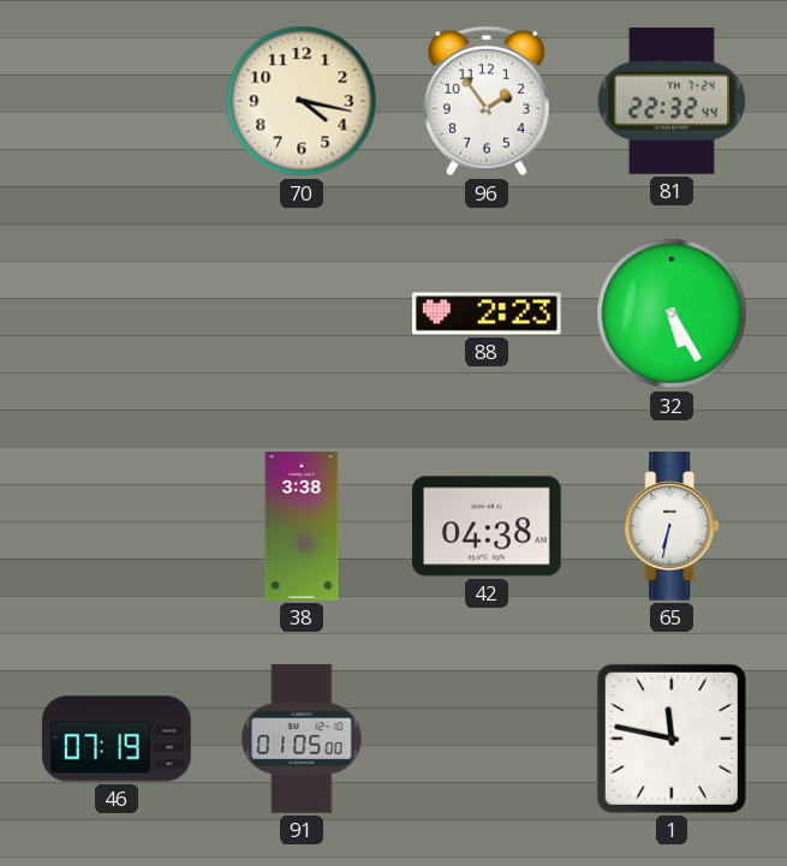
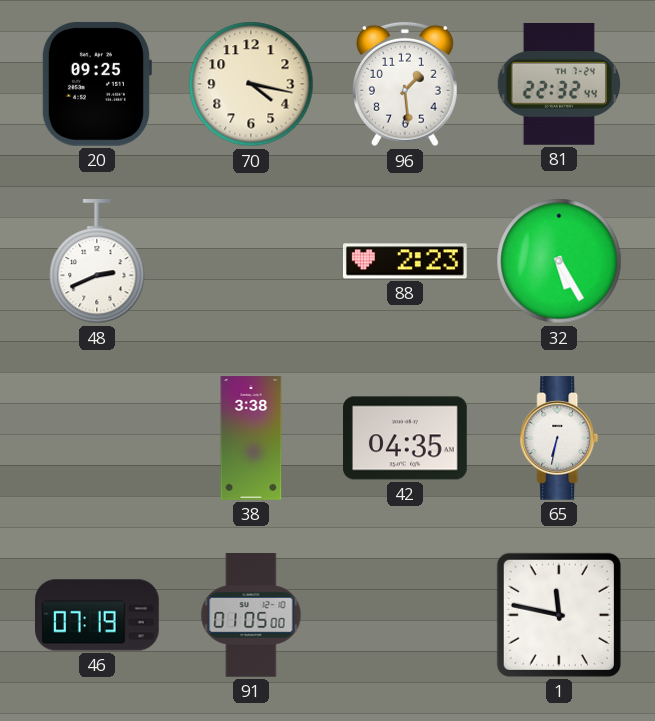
20: none -> 09:25
96: 1:54 -> 1:29
48: none -> 2:41
42: 04:38 -> 04:35
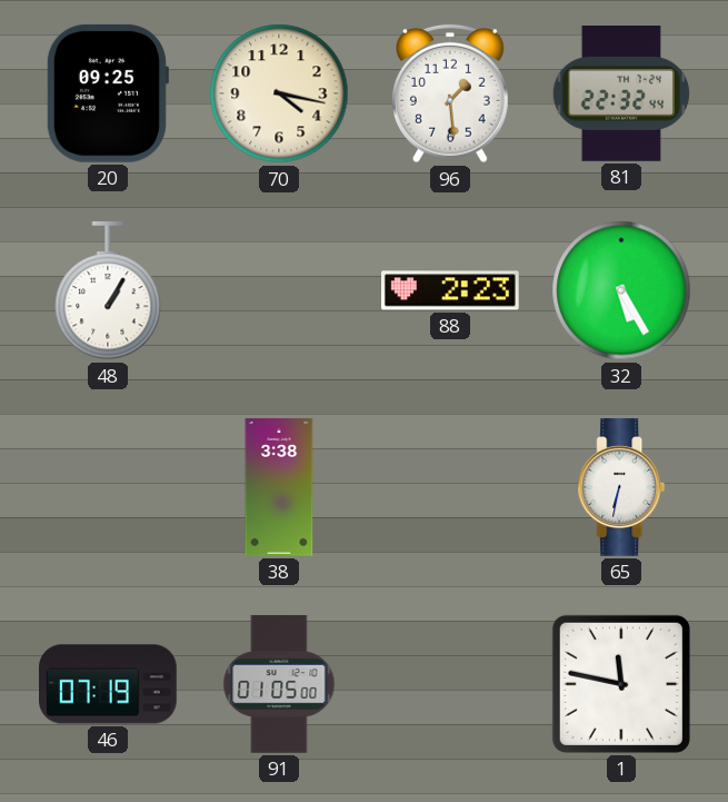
48: 2:41 -> 1:05
42: 04:35 -> none
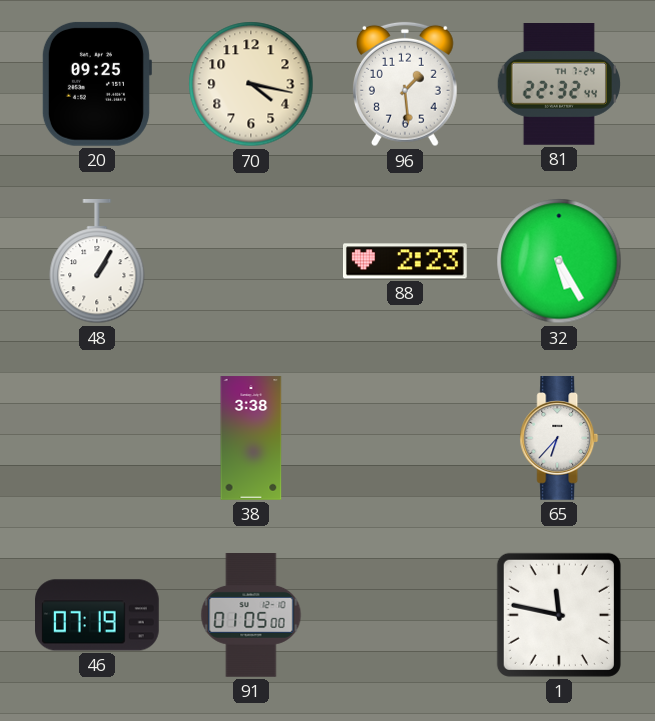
65: 6:32 -> 6:37
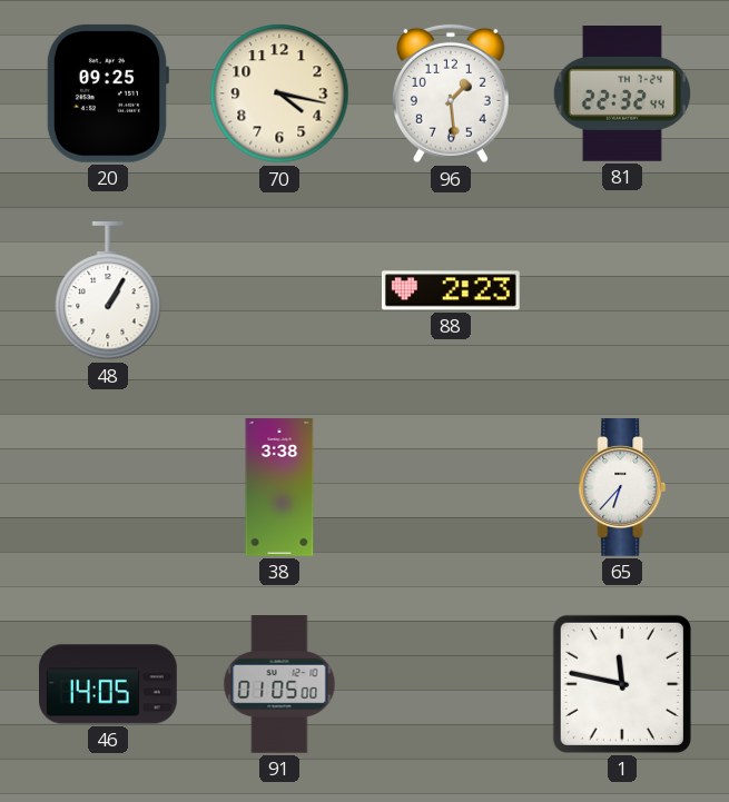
32: 5:25 -> none
46: 07:19 -> 14:05
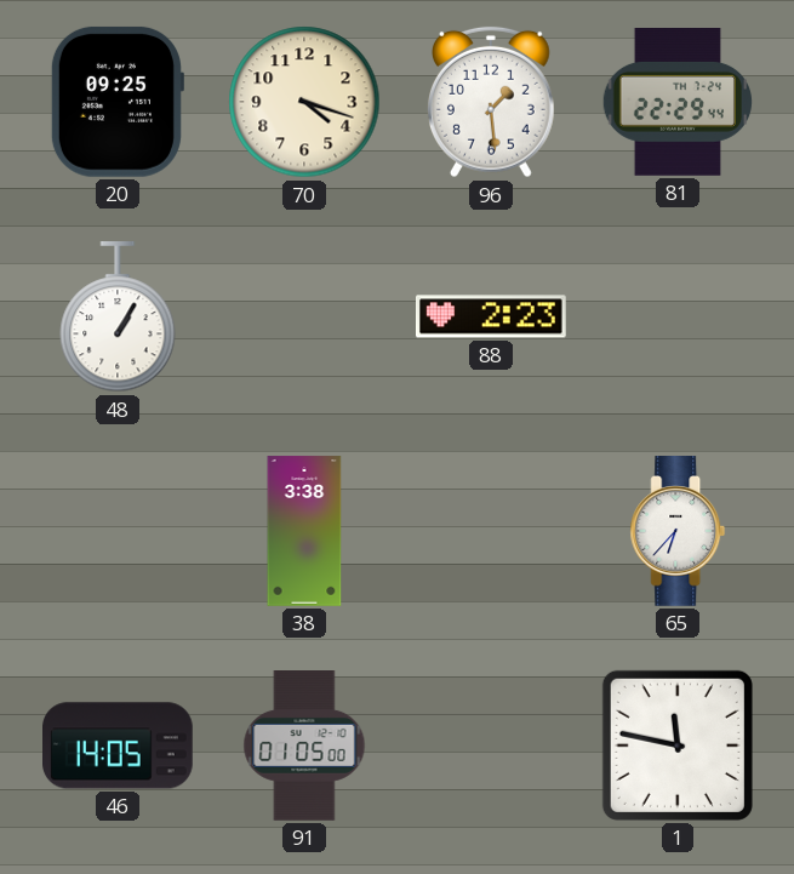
70: 4:17 -> 4:18
81: 22:32 -> 22:29
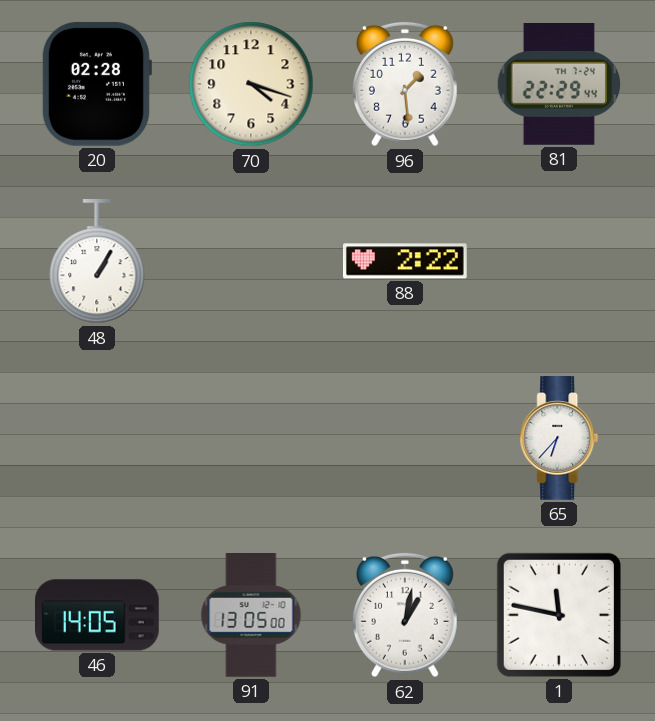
20: 09:25 -> 02:28
88: 2:23 -> 2:22
38: 3:38 -> none
91: 01:05 -> 13:05
62: none -> 1:02
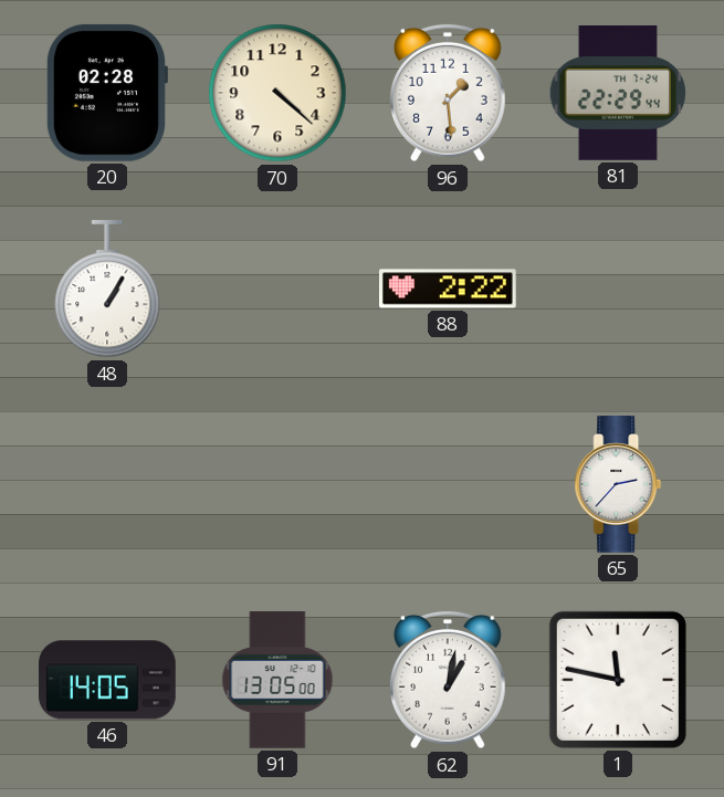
70: 4:18 -> 4:22
65: 6:37 -> 2:37
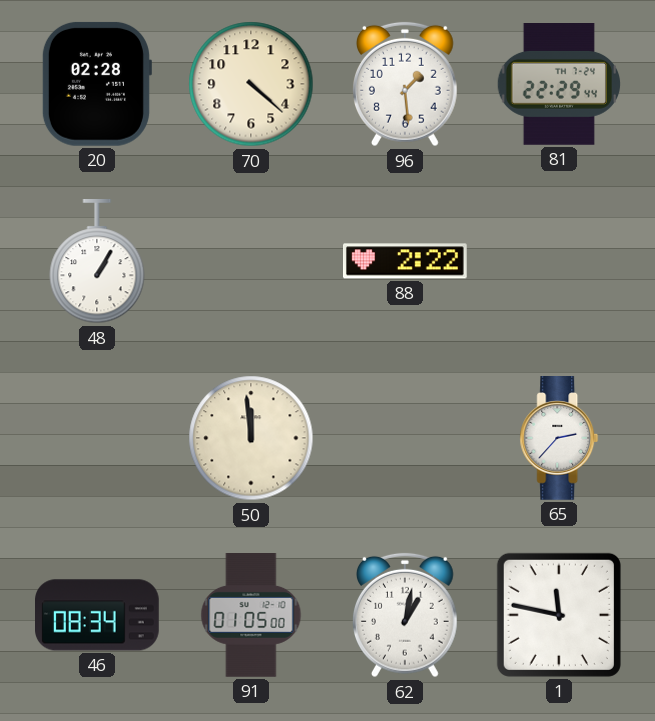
50: none -> 11:59
46: 14:05 -> 08:34
91: 13:05 -> 01:05
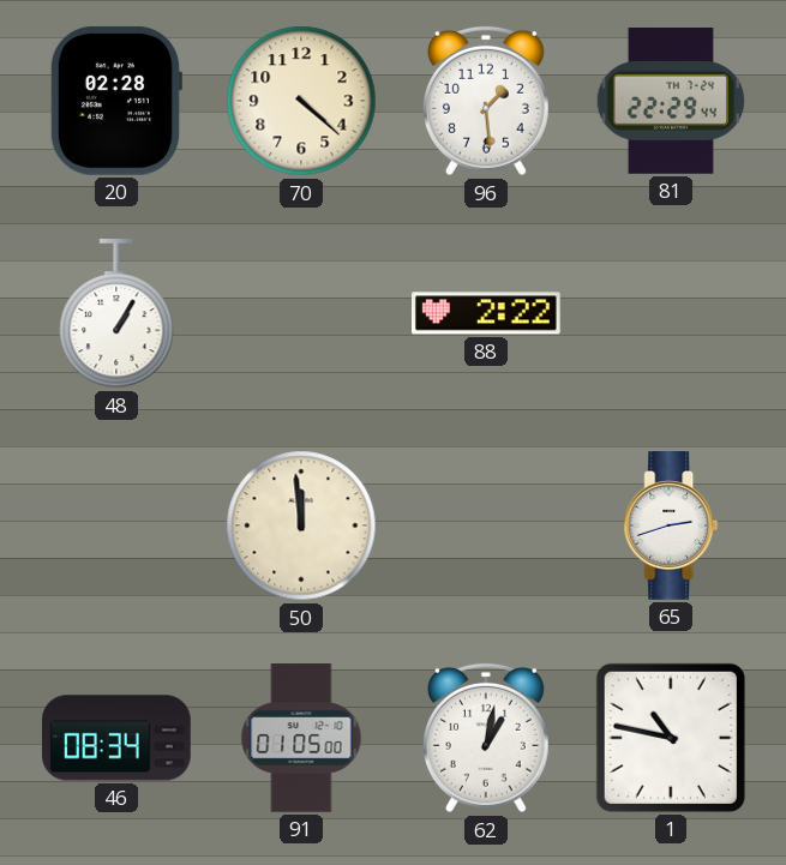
65: 2:37 -> 2:42
1: 11:47 -> 10:47
